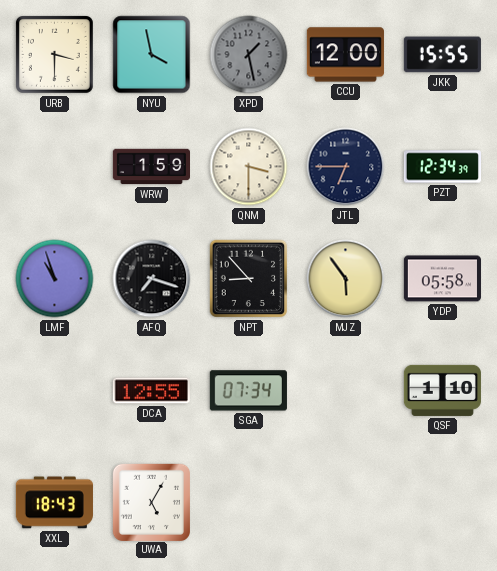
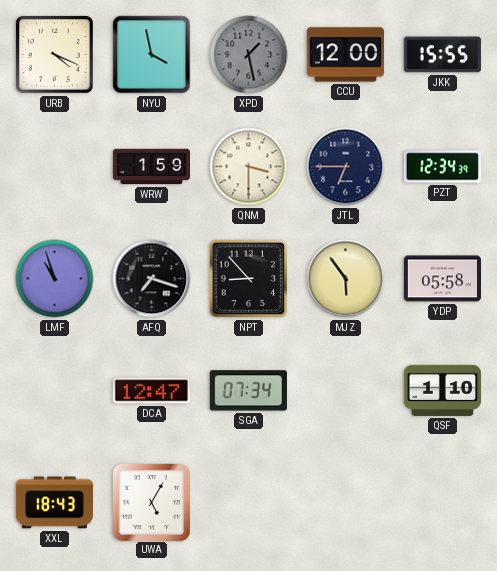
URB: 3:30 -> 4:19
DCA: 12:55 -> 12:47
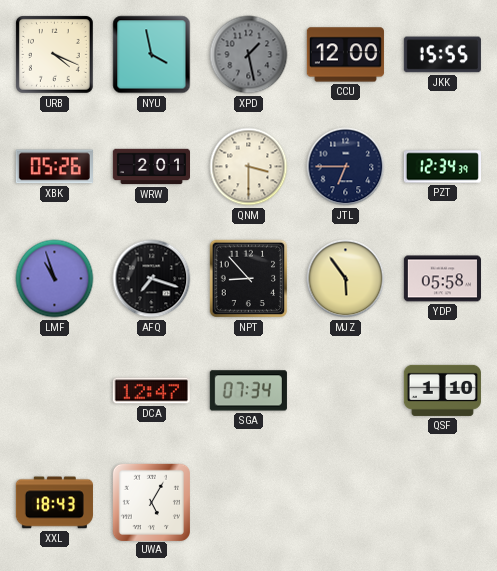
XBK: none -> 05:26
WRW: 1:59 -> 2:01
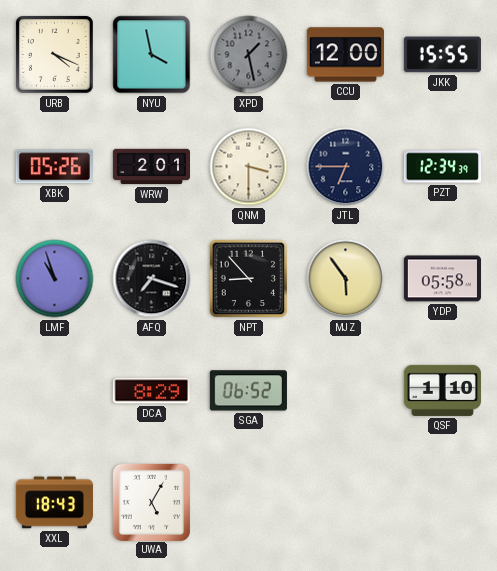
DCA: 12:47 -> 8:29
SGA: 07:34 -> 06:52
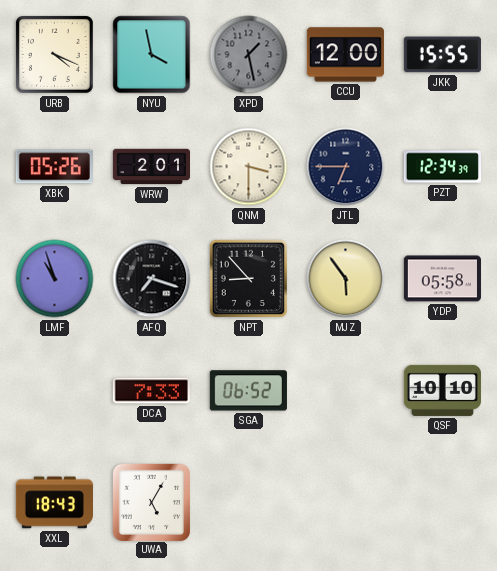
DCA: 8:29 -> 7:33
QSF: 1:10 -> 10:10
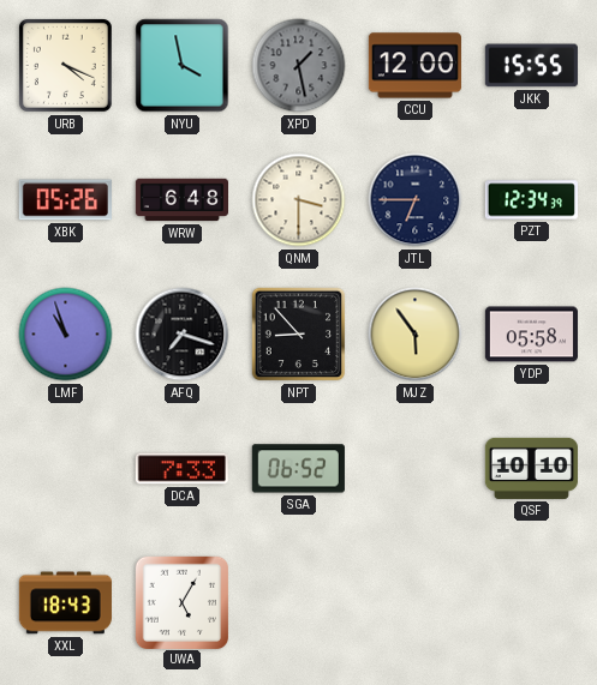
WRW: 2:01 -> 6:48
